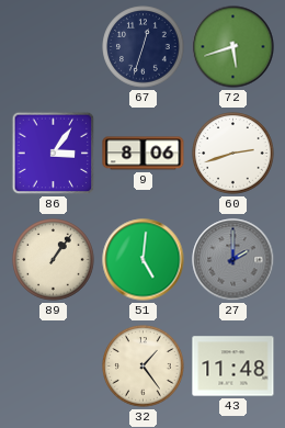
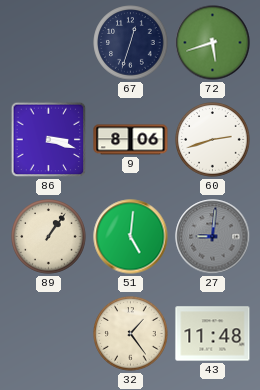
86: 3:06 -> 3:18
27: 2:00 -> 9:01
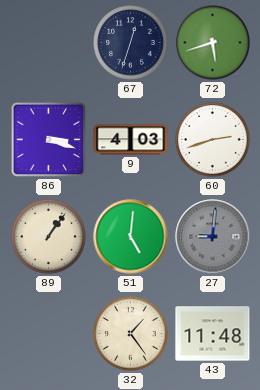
9: 8:06 -> 4:03
